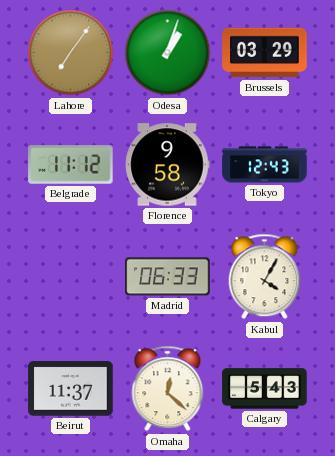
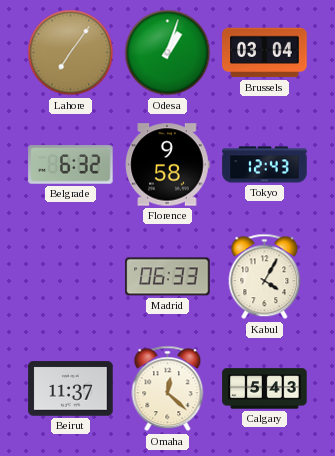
Brussels: 03:29 -> 03:04
Belgrade: 11:12 -> 6:32
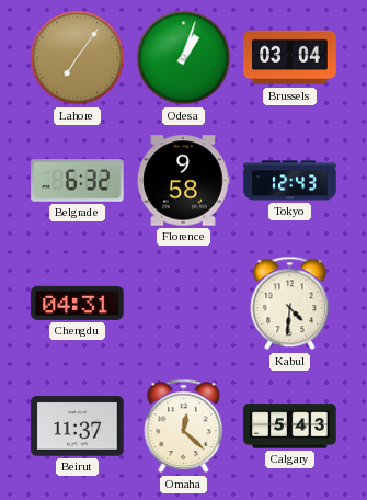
Chengdu: none -> 04:31
Madrid: 06:33 -> none
Kabul: 4:05 -> 4:31
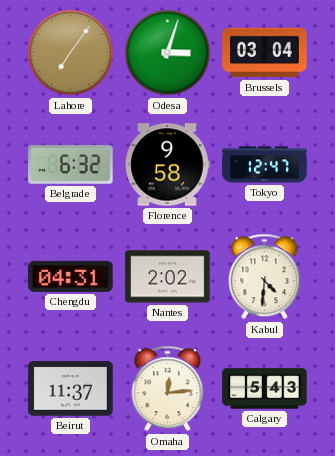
Odesa: 1:03 -> 3:03
Tokyo: 12:43 -> 12:47
Nantes: none -> 2:02
Omaha: 12:22 -> 12:14
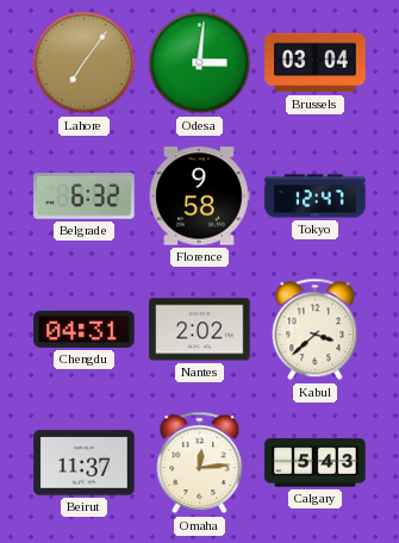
Odesa: 3:03 -> 3:01
Kabul: 4:31 -> 3:38
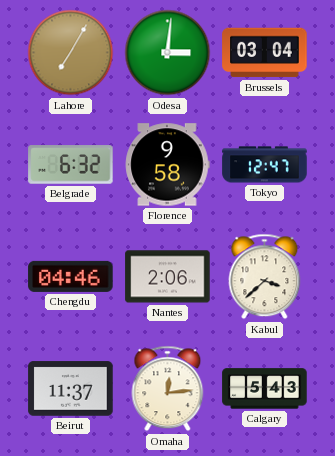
Lahore: 7:06 -> 7:05
Chengdu: 04:31 -> 04:46
Nantes: 2:02 -> 2:06
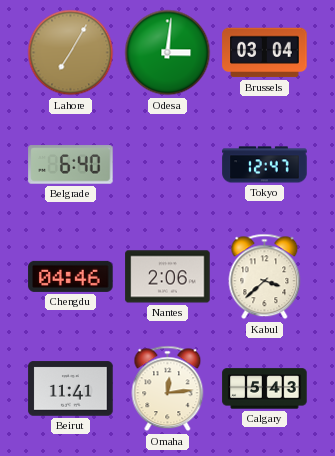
Belgrade: 6:32 -> 6:40
Florence: 9:58 -> none
Beirut: 11:37 -> 11:41
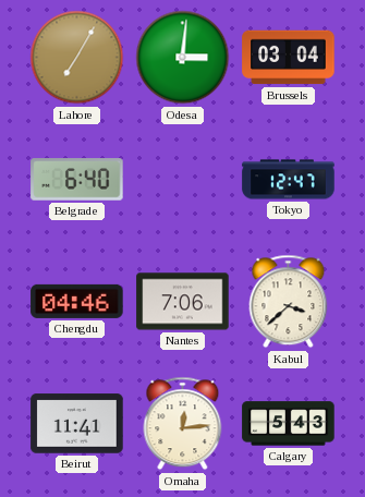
Nantes: 2:06 -> 7:06
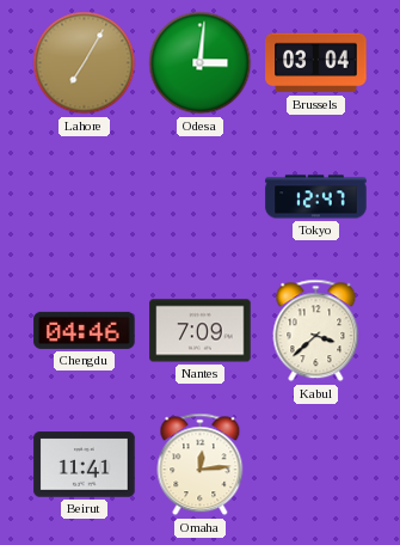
Belgrade: 6:40 -> none
Nantes: 7:06 -> 7:09
Calgary: 5:43 -> none
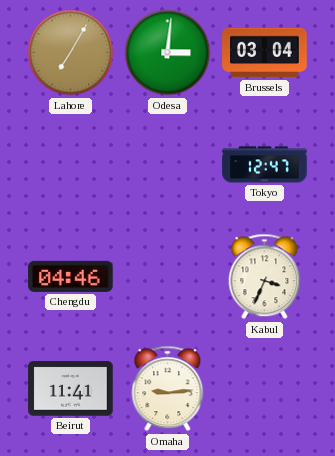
Nantes: 7:09 -> none
Kabul: 3:38 -> 3:34
Omaha: 12:14 -> 9:14
